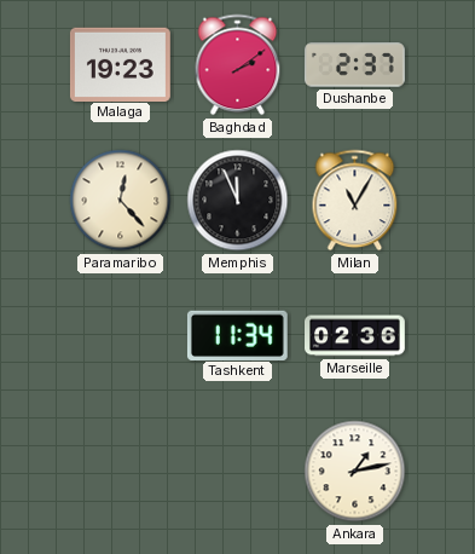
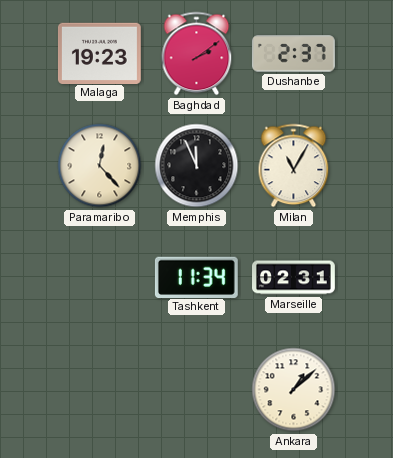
Marseille: 02:36 -> 02:31
Ankara: 1:13 -> 1:08
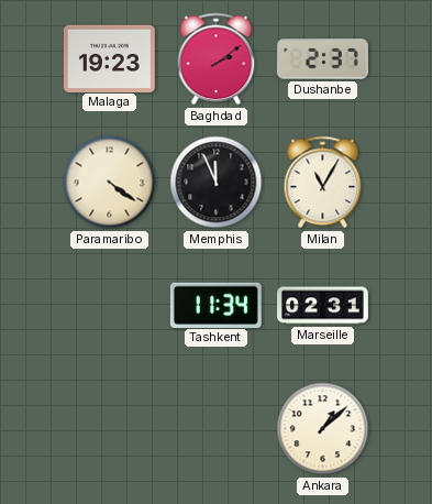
Paramaribo: 12:23 -> 4:21
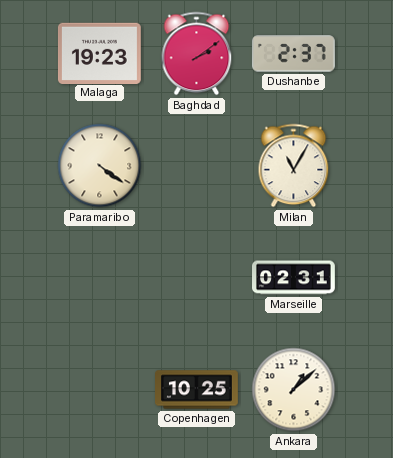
Memphis: 11:56 -> none
Tashkent: 11:34 -> none
Copenhagen: none -> 10:25
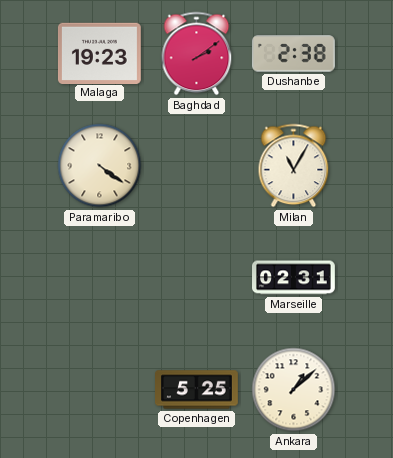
Dushanbe: 2:37 -> 2:38
Copenhagen: 10:25 -> 5:25
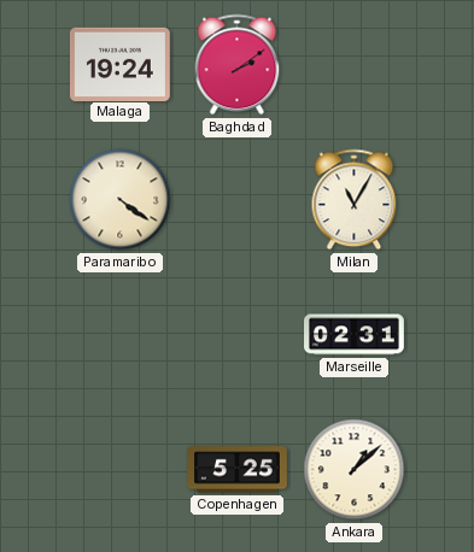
Malaga: 19:23 -> 19:24
Dushanbe: 2:38 -> none
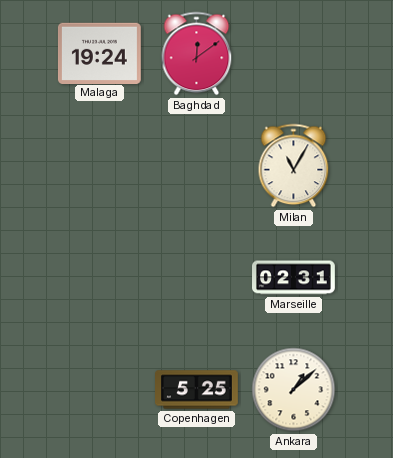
Baghdad: 2:09 -> 12:09
Paramaribo: 4:21 -> none
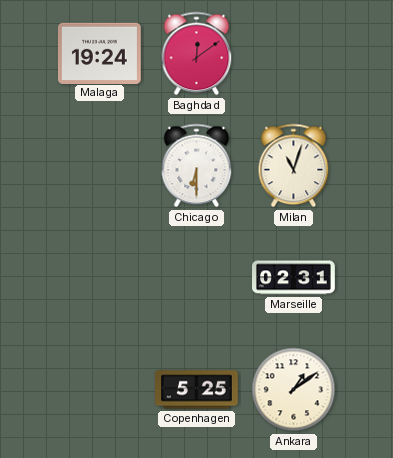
Chicago: none -> 6:30
Milan: 11:05 -> 11:03
Ankara: 1:08 -> 1:09
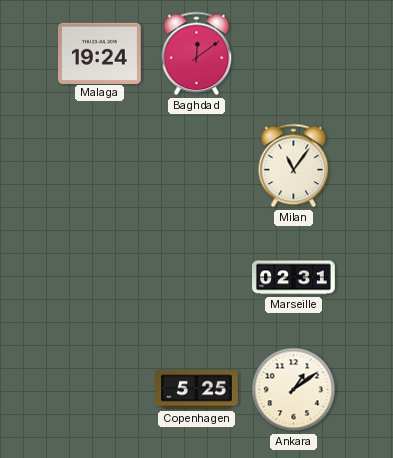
Chicago: 6:30 -> none
Milan: 11:03 -> 11:06
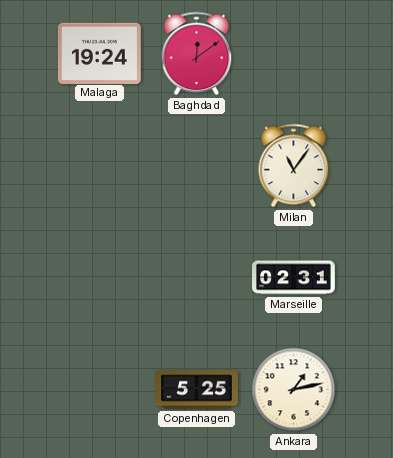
Ankara: 1:09 -> 1:13
